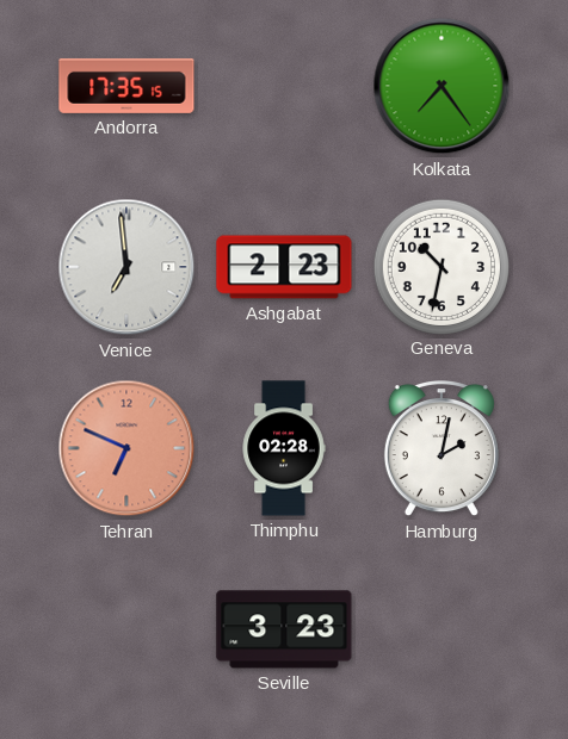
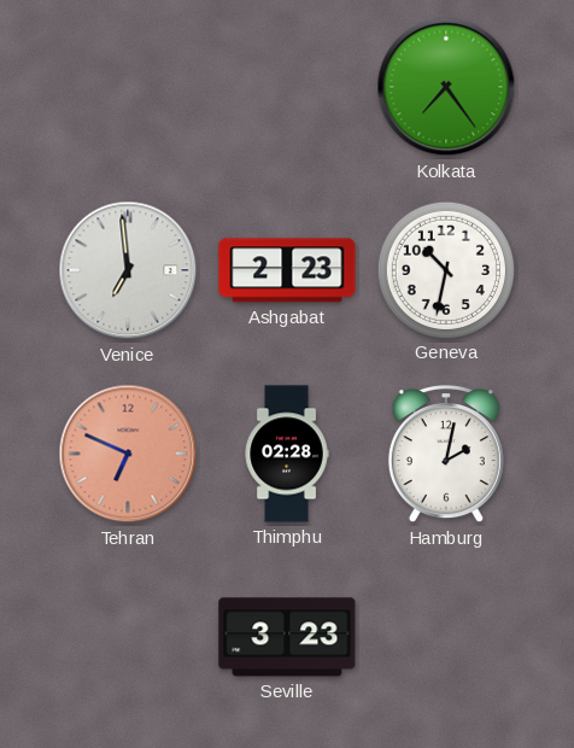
Andorra: 17:35 -> none
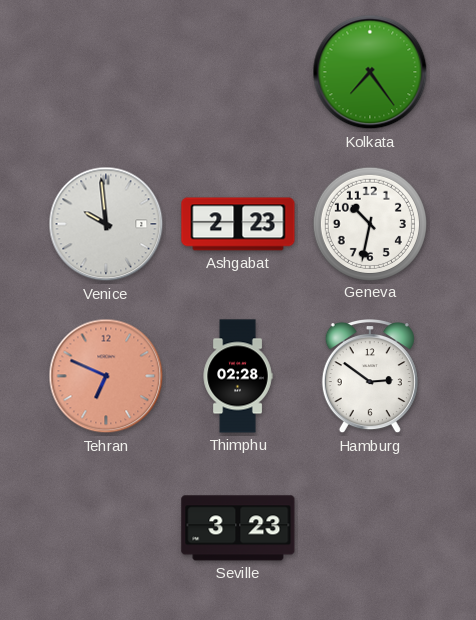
Venice: 6:59 -> 9:59
Hamburg: 2:02 -> 2:51
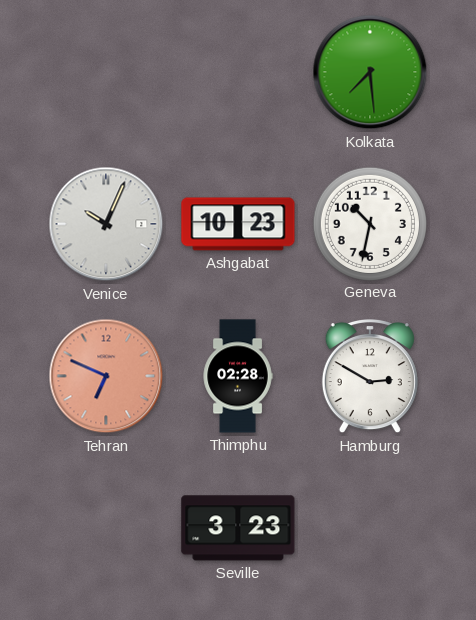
Kolkata: 7:24 -> 7:29
Venice: 9:59 -> 10:04
Ashgabat: 2:23 -> 10:23
Hamburg: 2:51 -> 2:50
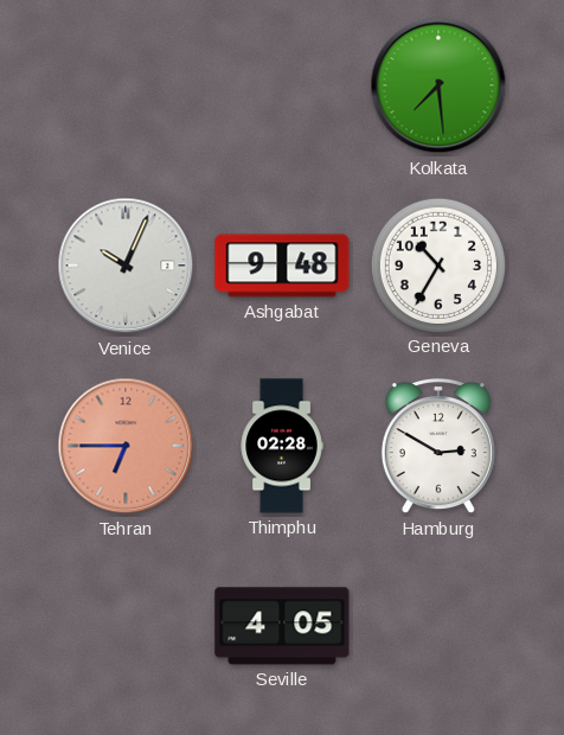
Ashgabat: 10:23 -> 9:48
Geneva: 10:32 -> 10:35
Tehran: 6:49 -> 6:45
Seville: 3:23 -> 4:05
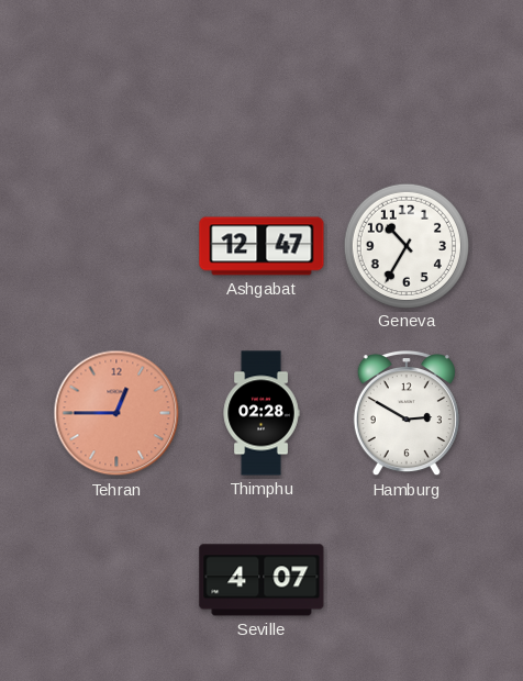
Kolkata: 7:29 -> none
Venice: 10:04 -> none
Ashgabat: 9:48 -> 12:47
Tehran: 6:45 -> 12:45
Seville: 4:05 -> 4:07
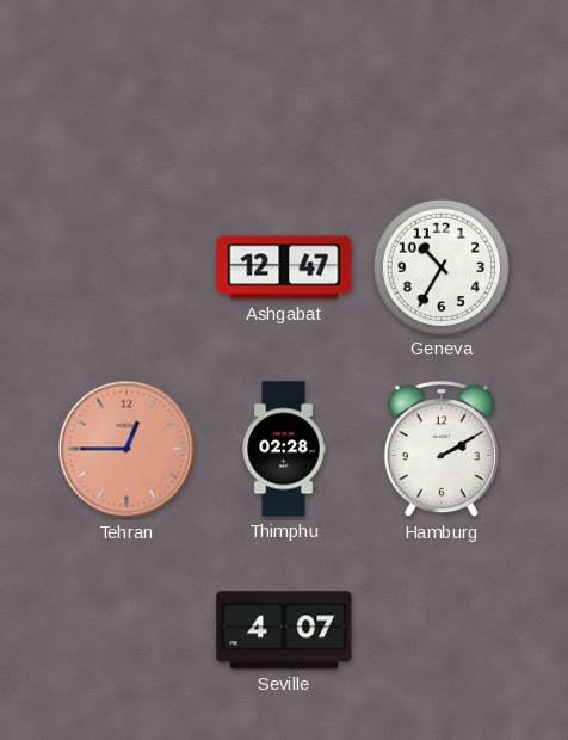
Hamburg: 2:50 -> 2:10
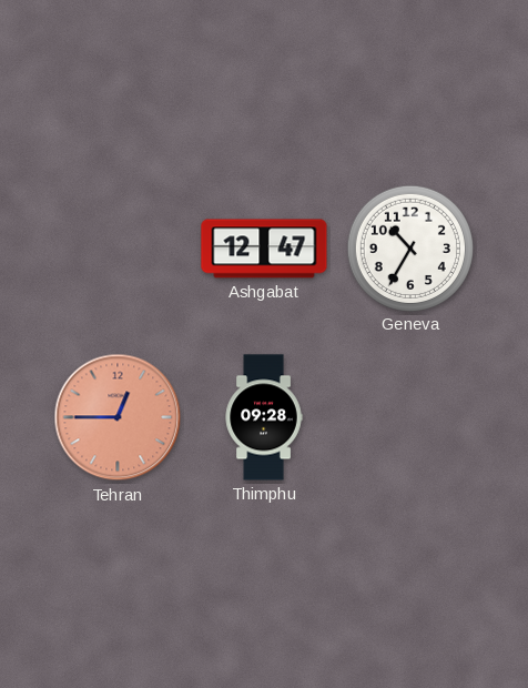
Thimphu: 02:28 -> 09:28
Hamburg: 2:10 -> none
Seville: 4:07 -> none
